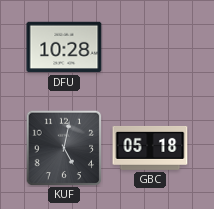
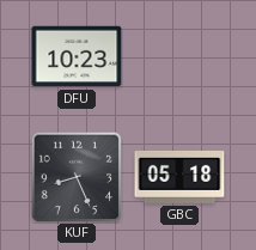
DFU: 10:28 -> 10:23
KUF: 5:02 -> 8:26
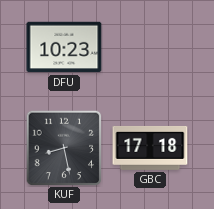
KUF: 8:26 -> 8:28
GBC: 05:18 -> 17:18
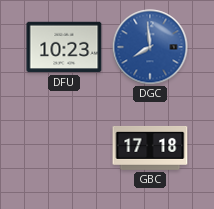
DGC: none -> 7:59
KUF: 8:28 -> none
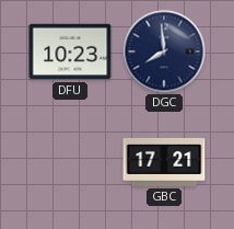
DGC dial: blue -> navy
GBC: 17:18 -> 17:21
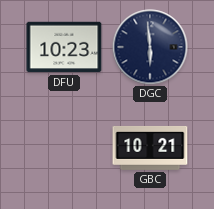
DGC: 7:59 -> 5:59
GBC: 17:21 -> 10:21
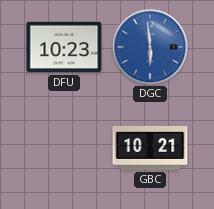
DGC dial: navy -> blue
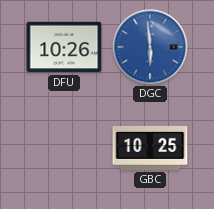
DFU: 10:23 -> 10:26
GBC: 10:21 -> 10:25
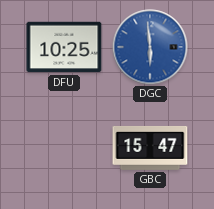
DFU: 10:26 -> 10:25
GBC: 10:25 -> 15:47
